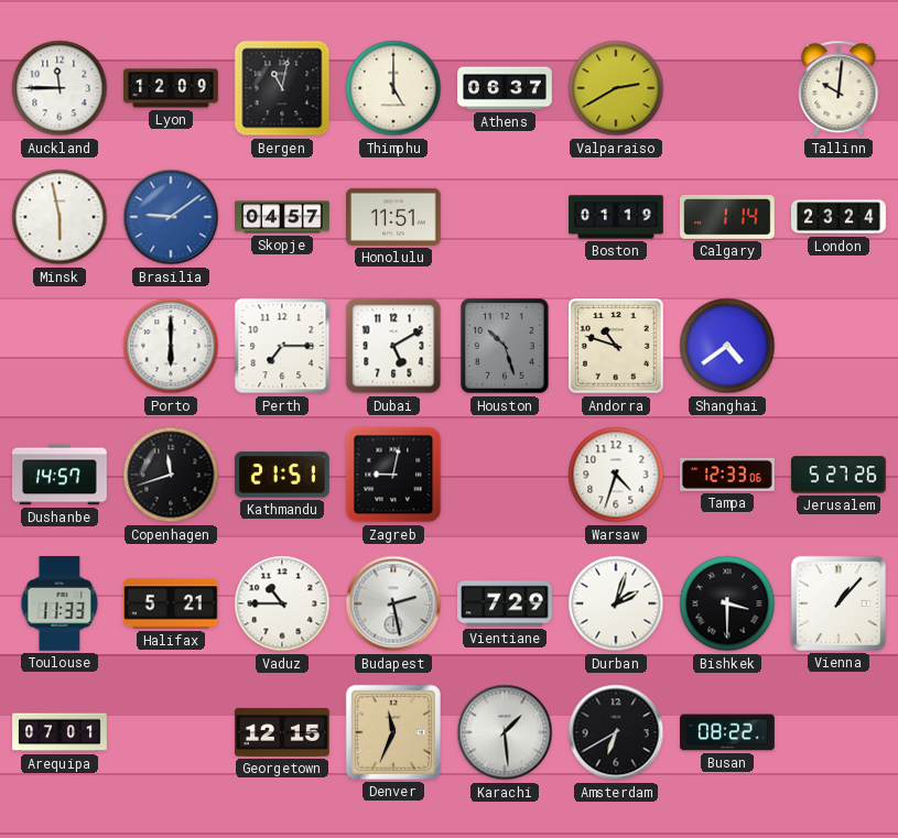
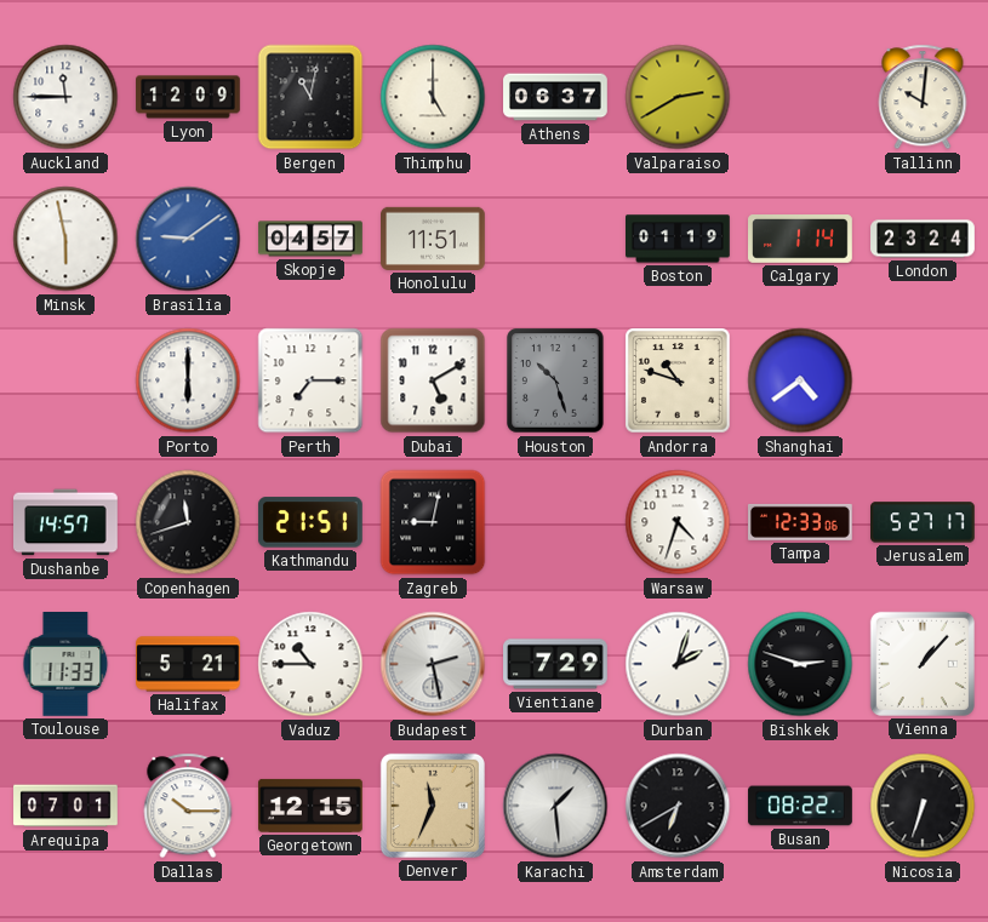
Jerusalem: 5:27:26 -> 5:27:17
Bishkek: 3:30 -> 2:48
Dallas: none -> 10:15
Nicosia: none -> 6:33
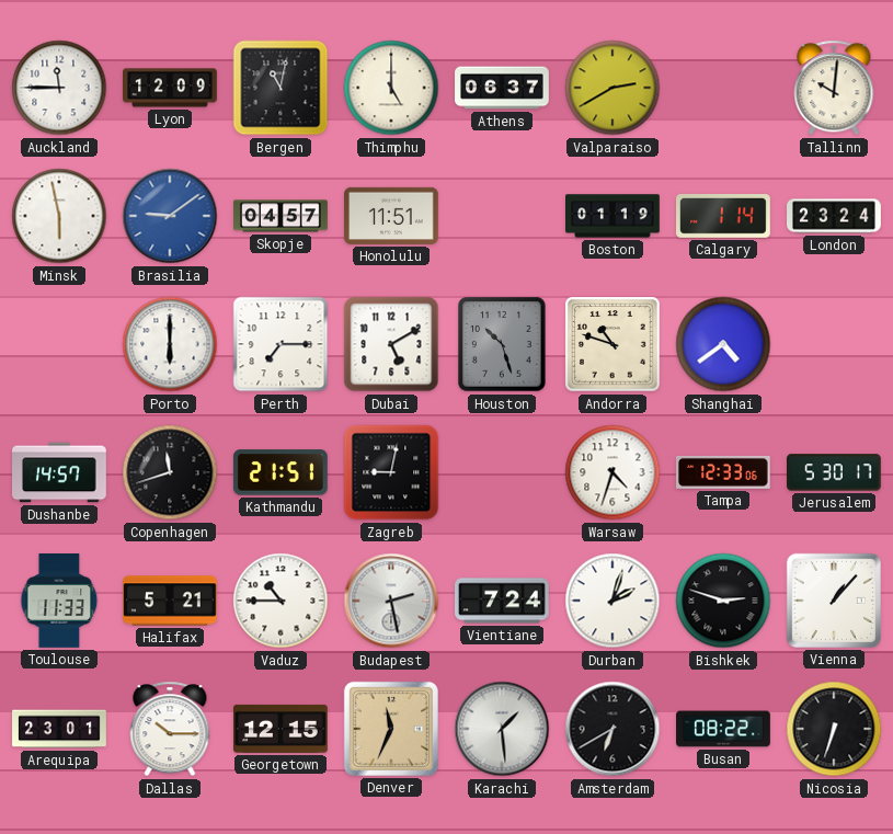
Jerusalem: 5:27 -> 5:30
Vientiane: 7:29 -> 7:24
Arequipa: 07:01 -> 23:01
